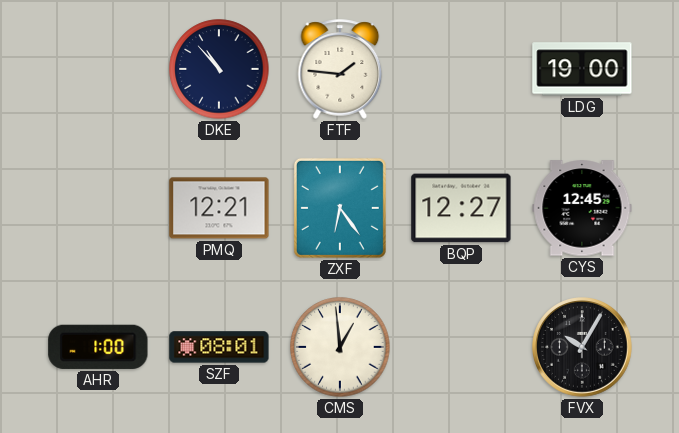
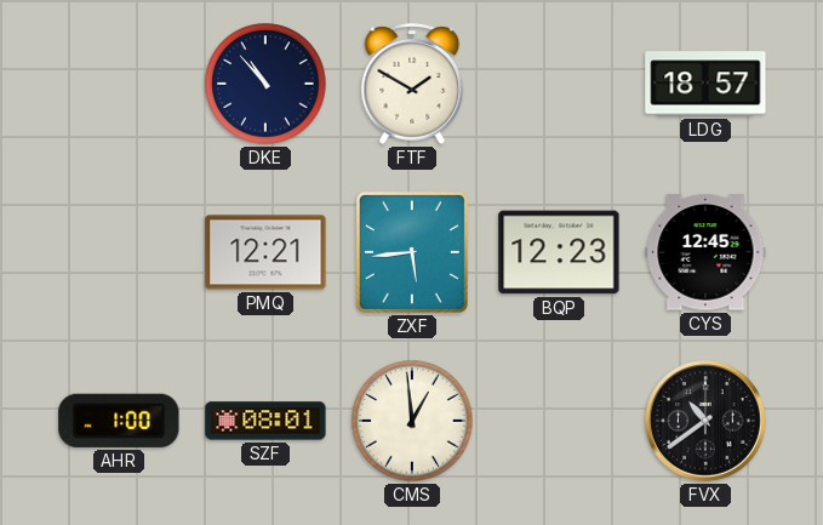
FTF: 1:46 -> 1:50
LDG: 19:00 -> 18:57
ZXF: 6:24 -> 5:44
BQP: 12:27 -> 12:23
FVX: 10:05 -> 10:39
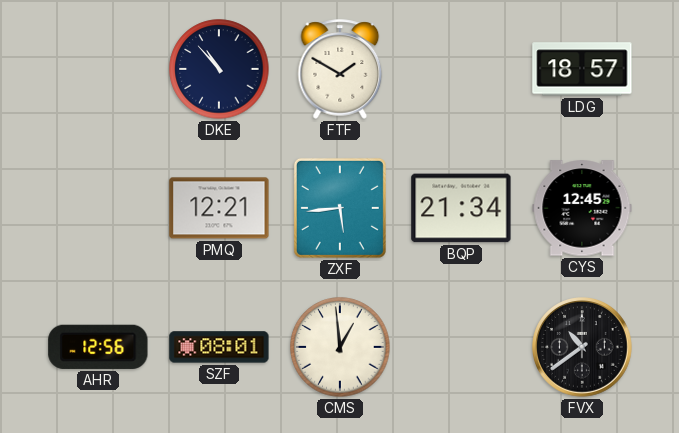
BQP: 12:23 -> 21:34
AHR: 1:00 -> 12:56
